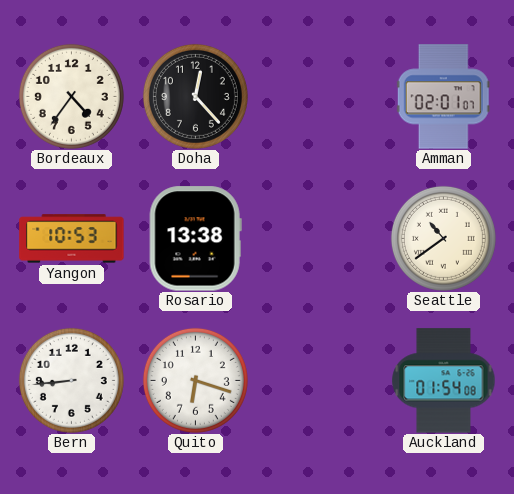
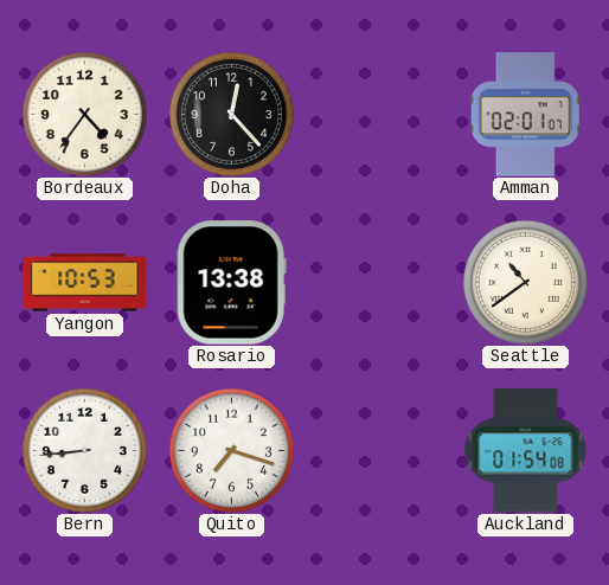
Quito: 6:18 -> 7:18
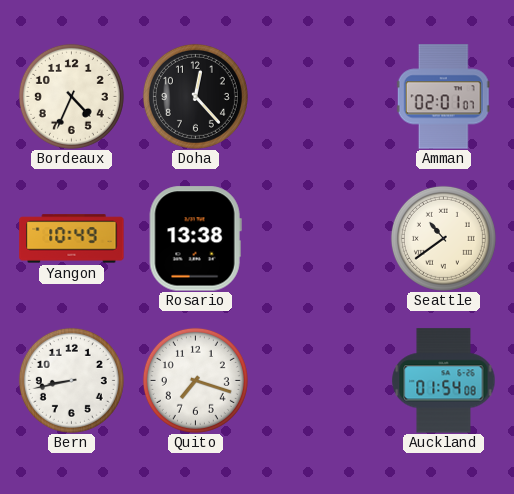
Bordeaux: 4:36 -> 4:34
Yangon: 10:53 -> 10:49
Bern: 8:44 -> 8:43
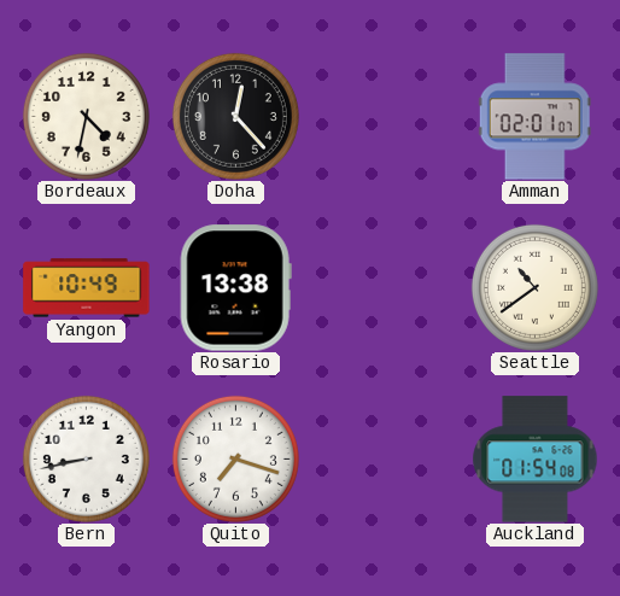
Bordeaux: 4:34 -> 4:32
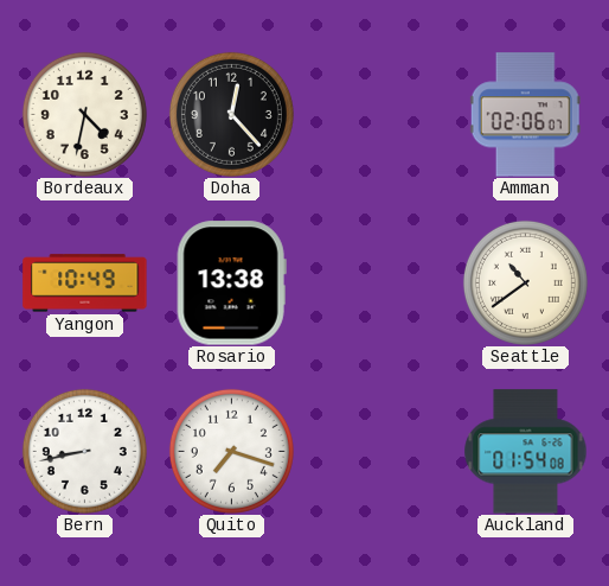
Amman: 02:01 -> 02:06
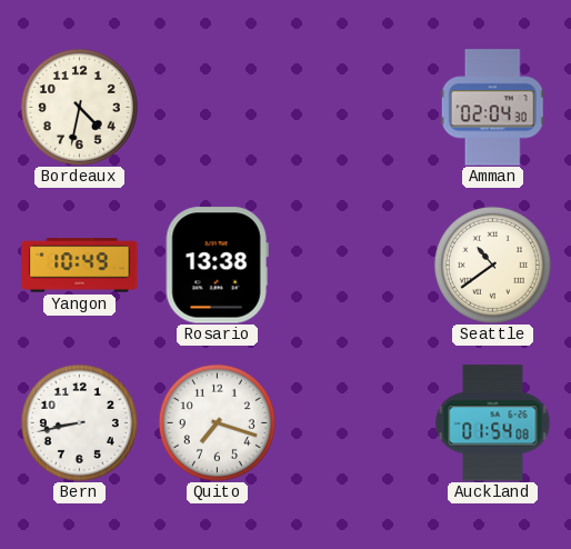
Doha: 12:23 -> none
Amman: 02:06 -> 02:04
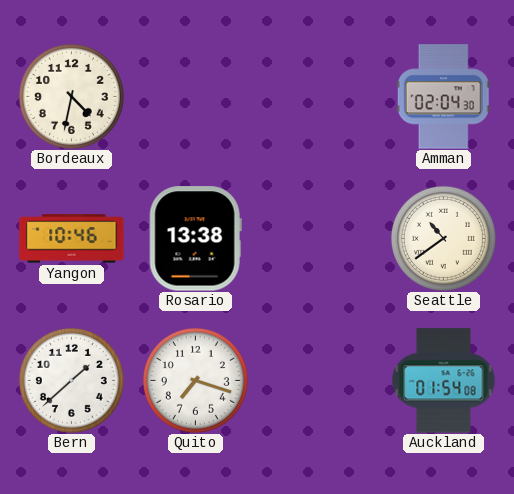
Yangon: 10:49 -> 10:46
Bern: 8:43 -> 1:38
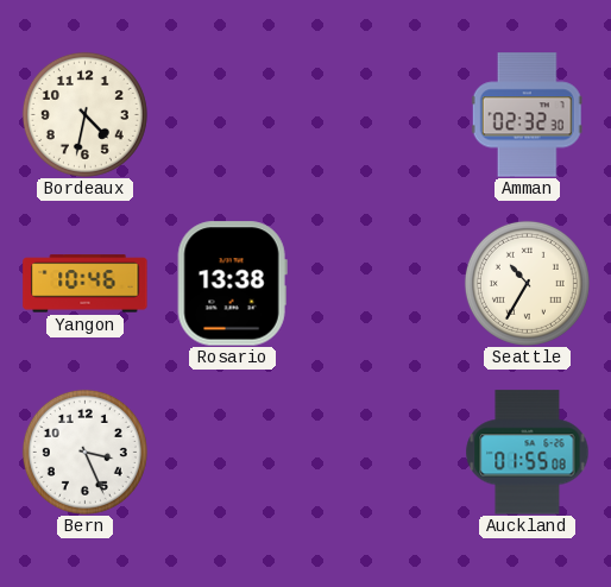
Amman: 02:04 -> 02:32
Seattle: 10:39 -> 10:35
Bern: 1:38 -> 3:26
Quito: 7:18 -> none
Auckland: 01:54 -> 01:55
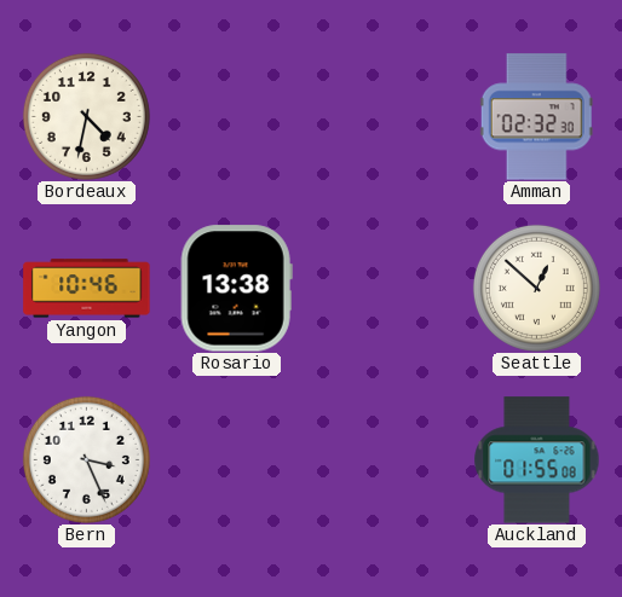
Seattle: 10:35 -> 12:52
